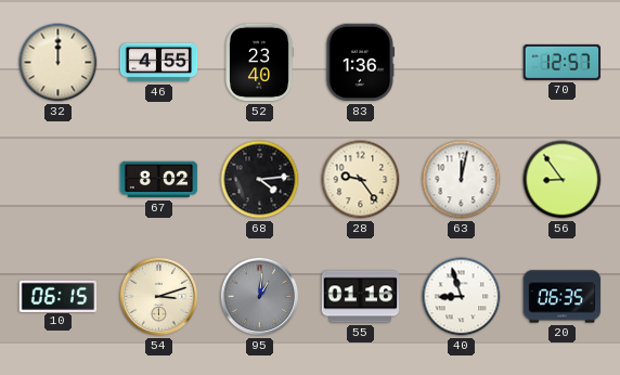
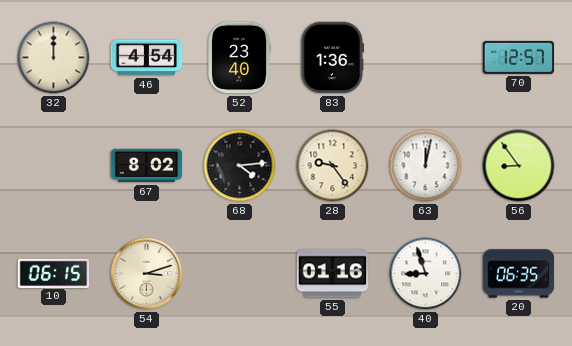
46: 4:55 -> 4:54
95: 1:01 -> none
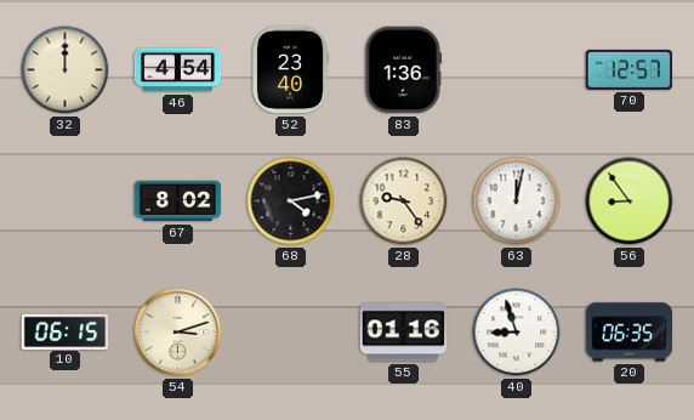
68: 4:14 -> 4:13
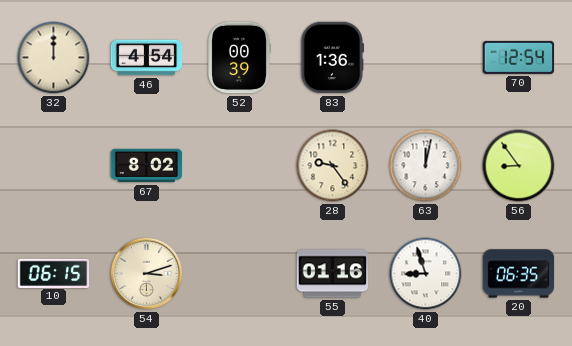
52: 23:40 -> 00:39
70: 12:57 -> 12:54
68: 4:13 -> none
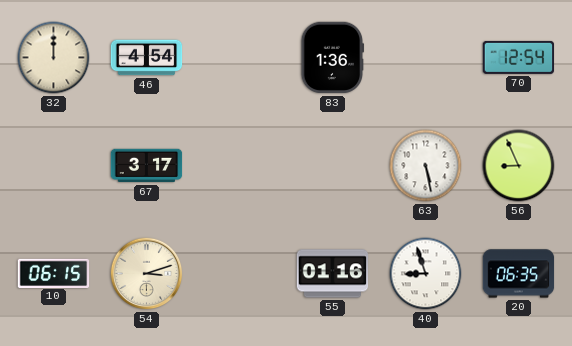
52: 00:39 -> none
67: 8:02 -> 3:17
28: 9:24 -> none
63: 12:02 -> 5:28
56: 8:54 -> 8:56
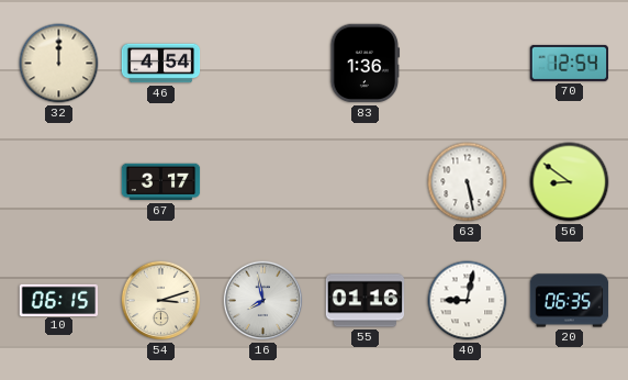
56: 8:56 -> 8:51
16: none -> 7:58
40: 8:57 -> 9:02
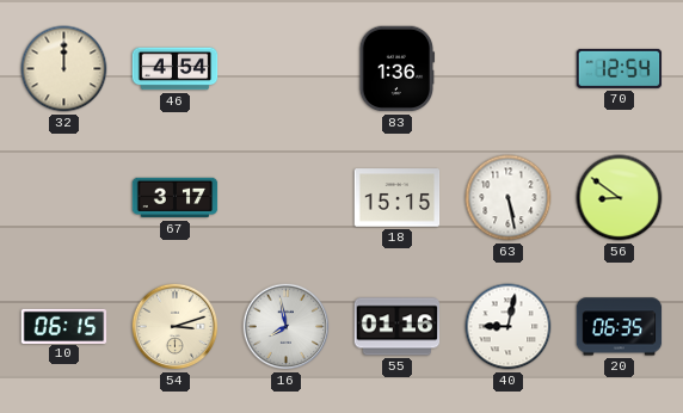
18: none -> 15:15
